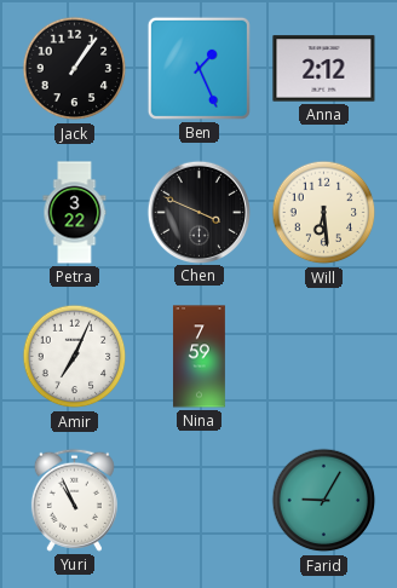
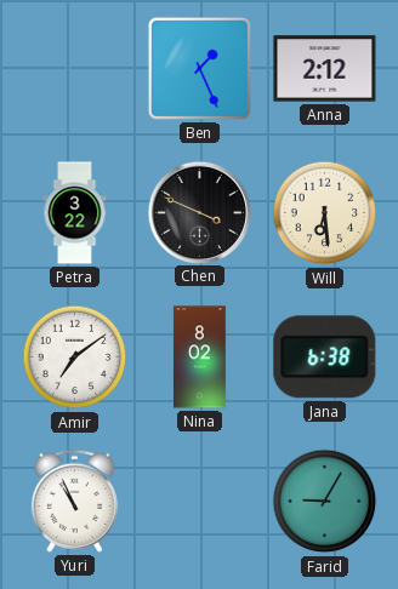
Jack: 1:06 -> none
Amir: 7:04 -> 7:09
Nina: 7:59 -> 8:02
Jana: none -> 6:38
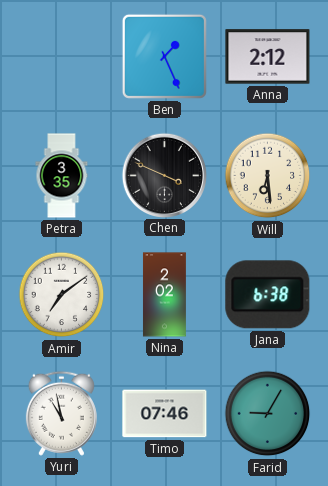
Petra: 3:22 -> 3:35
Nina: 8:02 -> 2:02
Yuri: 10:56 -> 10:58
Timo: none -> 07:46
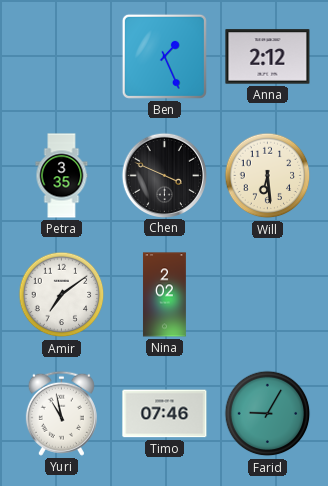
Jana: 6:38 -> none
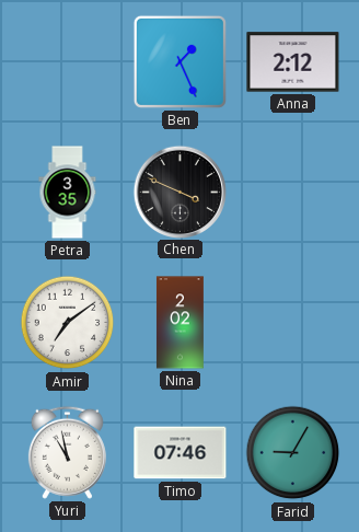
Will: 6:29 -> none
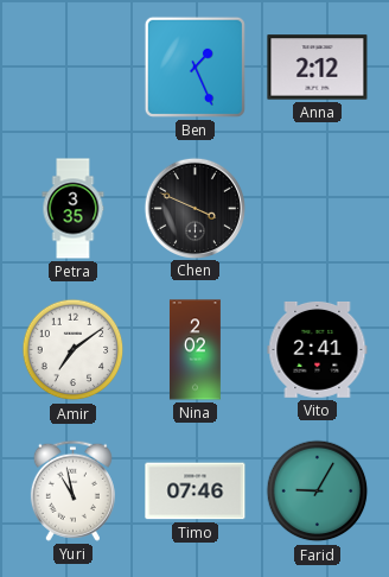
Vito: none -> 2:41
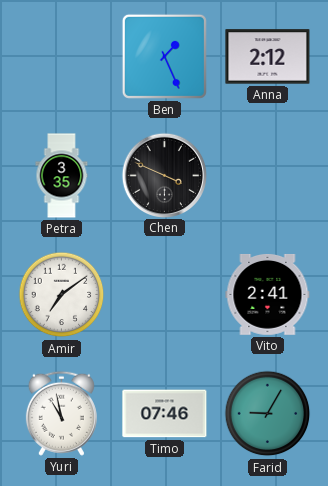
Nina: 2:02 -> none
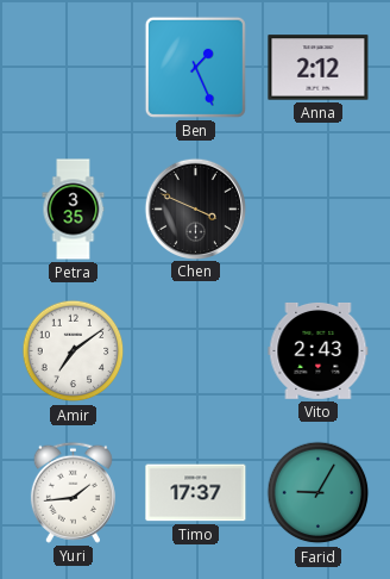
Vito: 2:41 -> 2:43
Yuri: 10:58 -> 1:44
Timo: 07:46 -> 17:37
